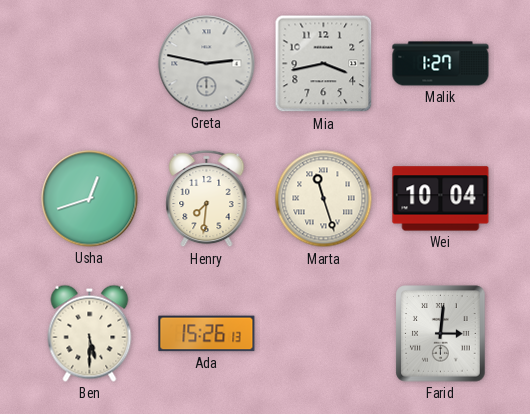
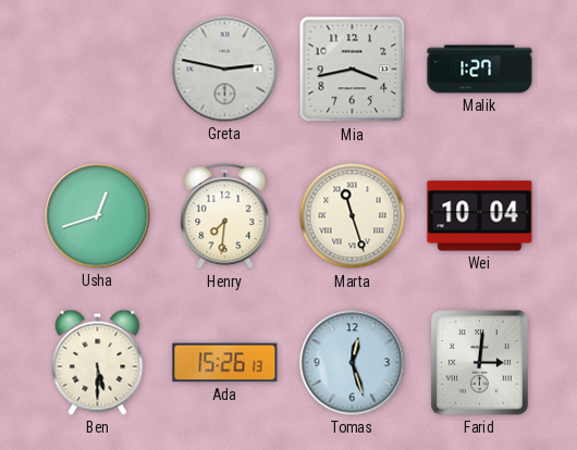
Tomas: none -> 12:27
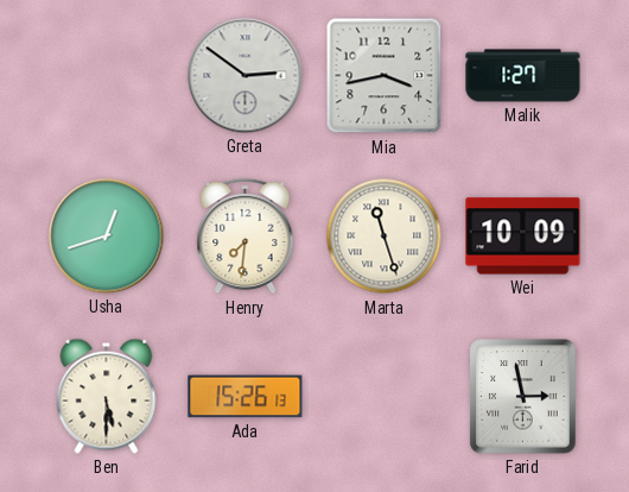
Greta: 2:47 -> 2:51
Wei: 10:04 -> 10:09
Tomas: 12:27 -> none
Farid: 3:01 -> 2:58
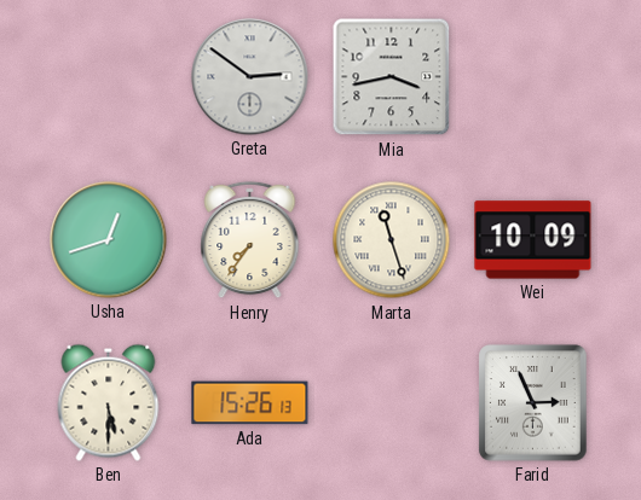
Malik: 1:27 -> none
Henry: 7:31 -> 7:36
Farid: 2:58 -> 2:56
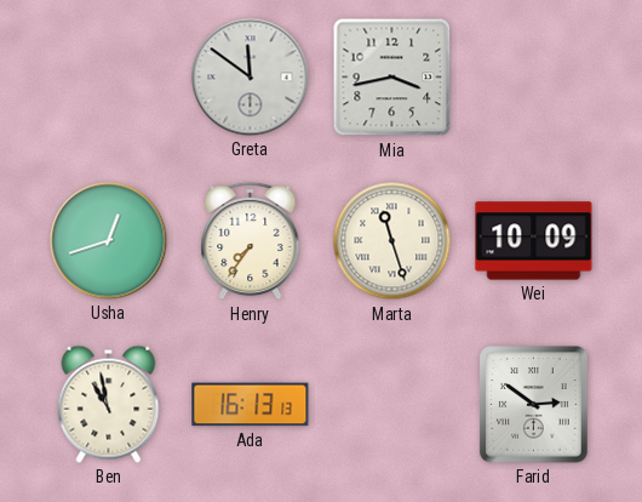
Greta: 2:51 -> 11:51
Ben: 5:30 -> 10:58
Ada: 15:26 -> 16:13
Farid: 2:56 -> 2:51
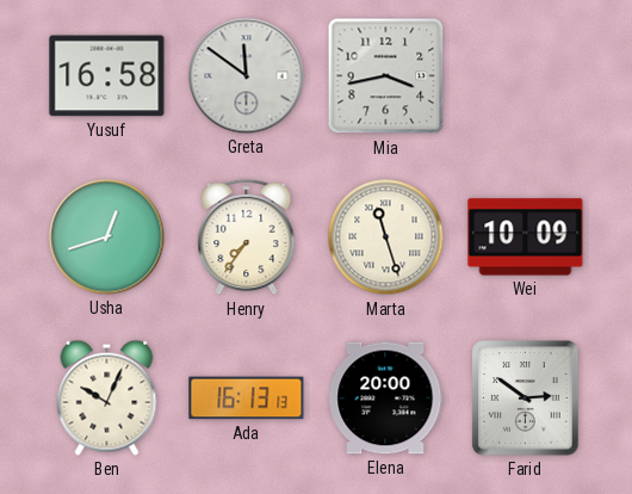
Yusuf: none -> 16:58
Ben: 10:58 -> 10:04
Elena: none -> 20:00
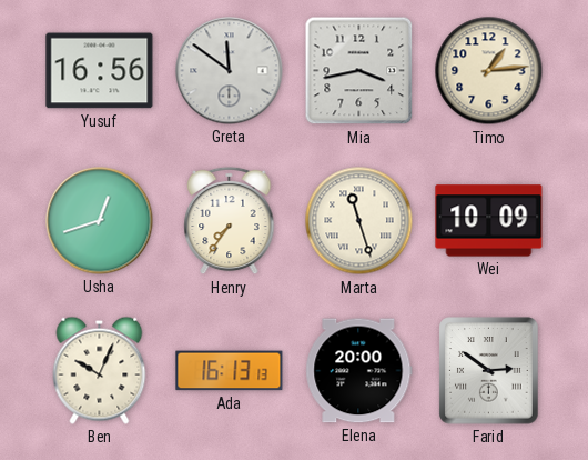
Yusuf: 16:58 -> 16:56
Timo: none -> 1:14
